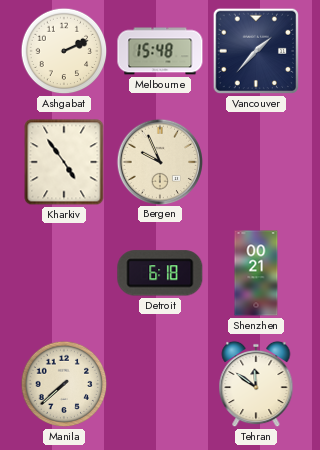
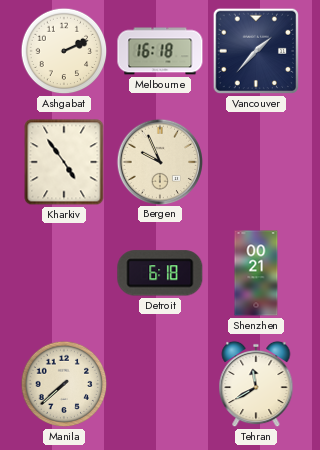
Melbourne: 15:48 -> 16:18
Tehran: 11:51 -> 11:40
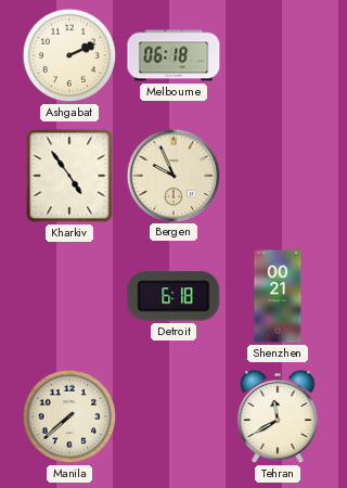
Melbourne: 16:18 -> 06:18
Vancouver: 1:37 -> none
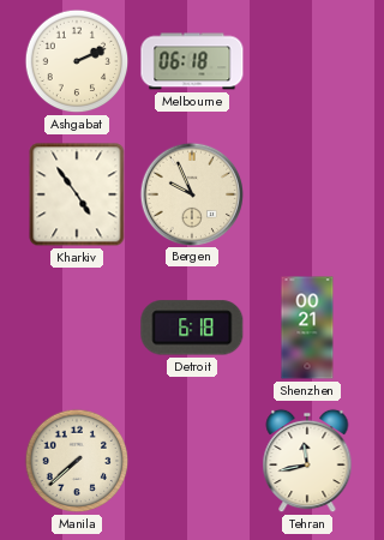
Tehran: 11:40 -> 11:43
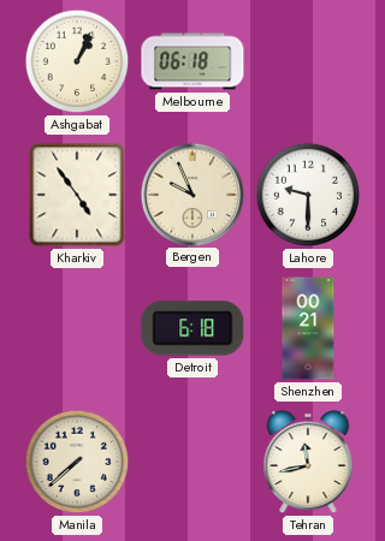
Ashgabat: 2:11 -> 1:04
Lahore: none -> 9:30
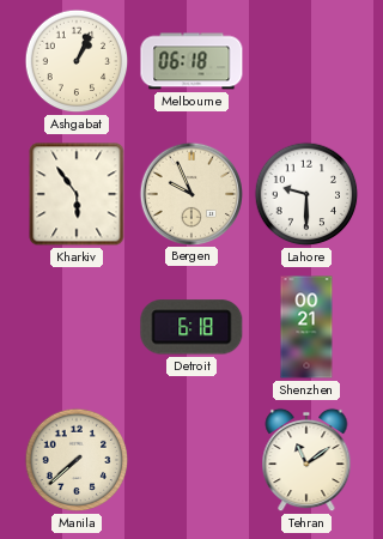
Kharkiv: 4:54 -> 5:54
Tehran: 11:43 -> 11:09
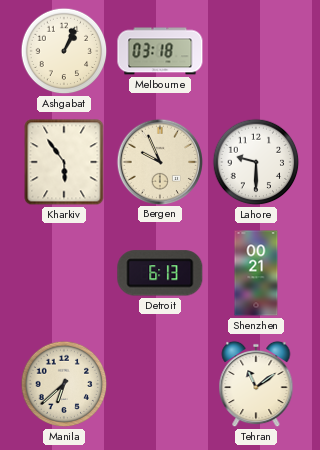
Melbourne: 06:18 -> 03:18
Detroit: 6:18 -> 6:13
Manila: 7:38 -> 6:38
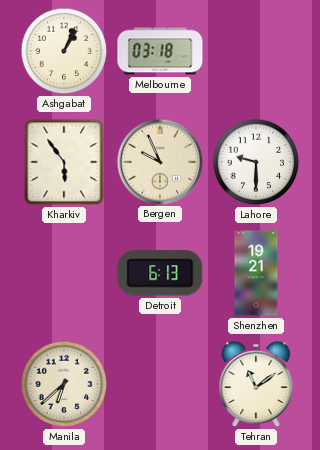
Shenzhen: 00:21 -> 19:21
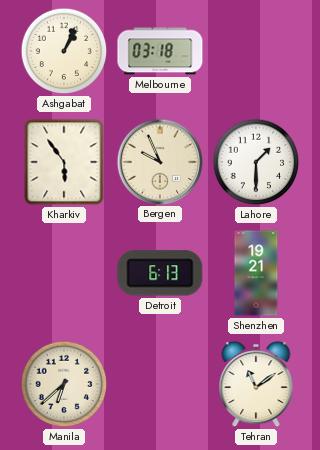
Lahore: 9:30 -> 1:30
